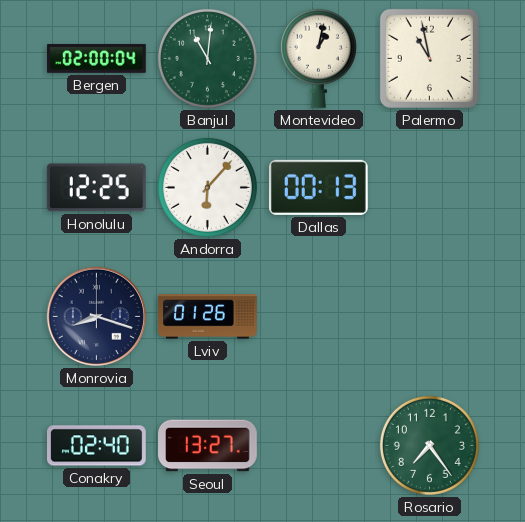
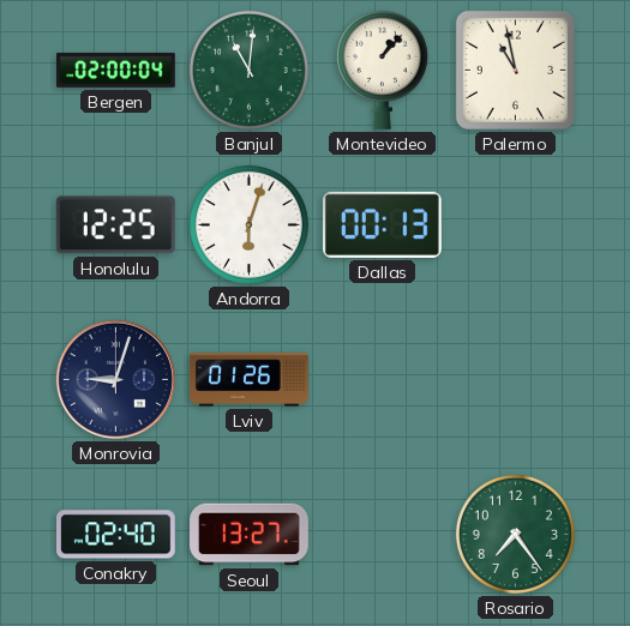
Montevideo: 1:02 -> 1:07
Andorra: 6:07 -> 6:03
Monrovia: 8:18 -> 9:03
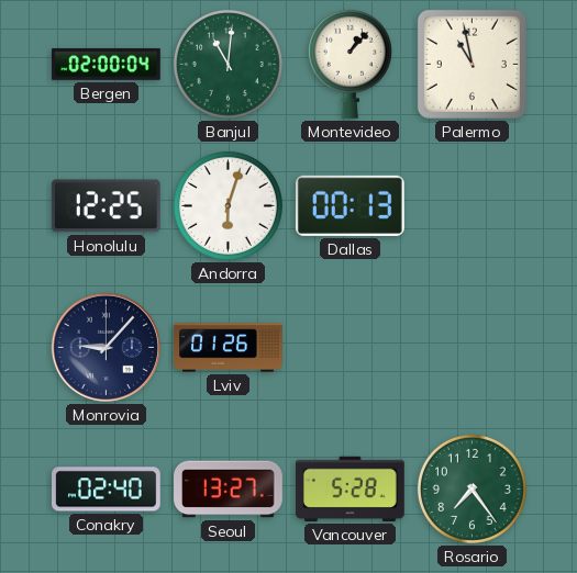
Monrovia: 9:03 -> 9:07
Vancouver: none -> 5:28
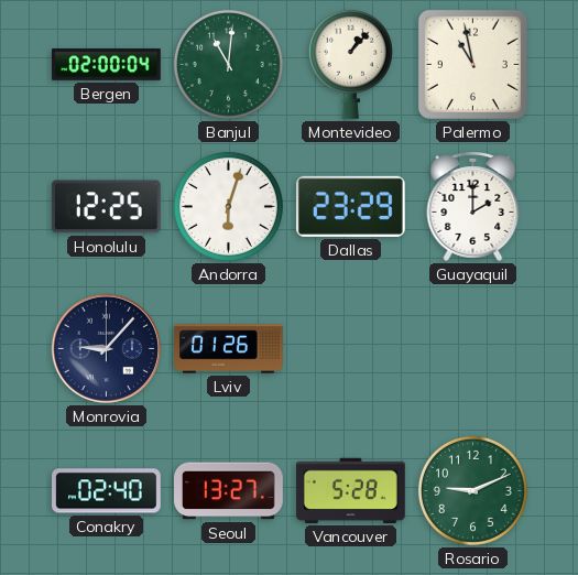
Dallas: 00:13 -> 23:29
Guayaquil: none -> 2:00
Rosario: 7:24 -> 9:11
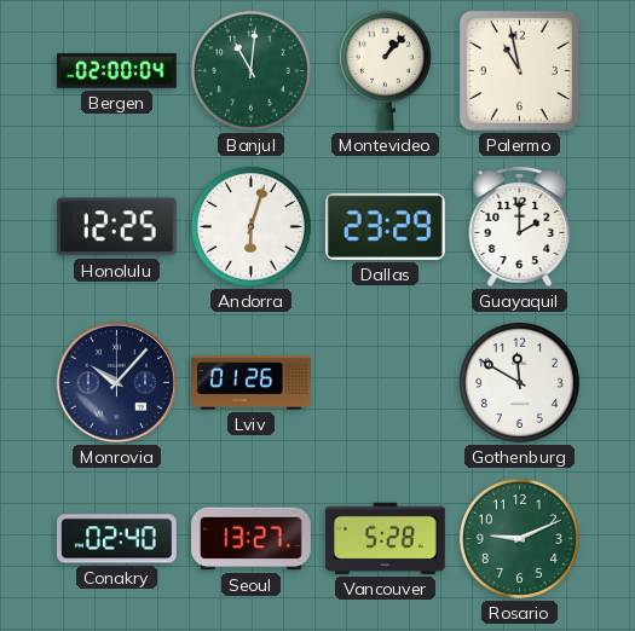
Monrovia: 9:07 -> 10:07
Gothenburg: none -> 11:50
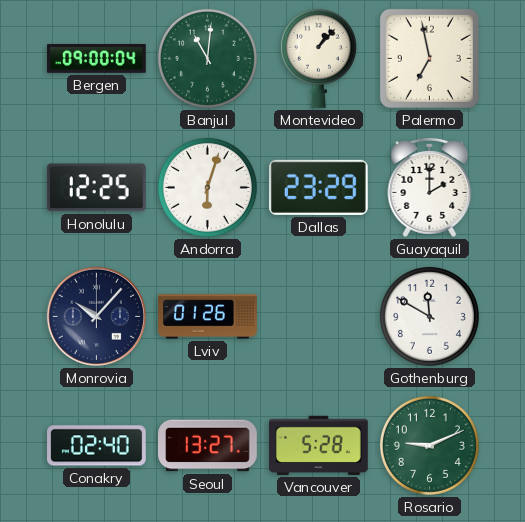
Bergen: 02:00 -> 09:00
Palermo: 10:58 -> 6:58
